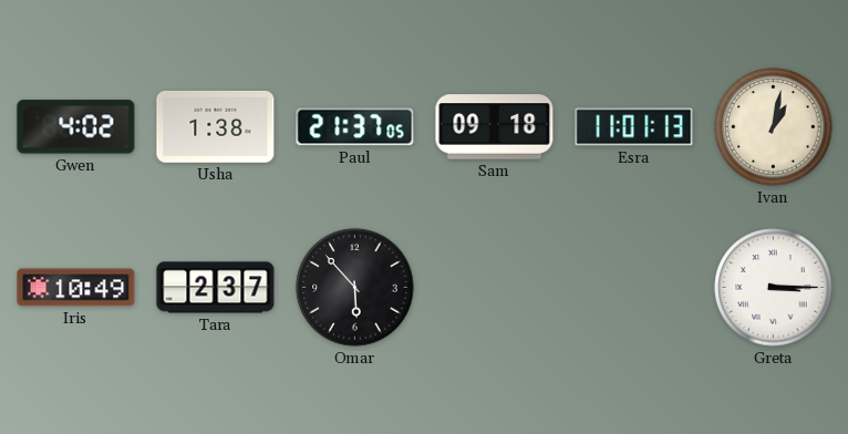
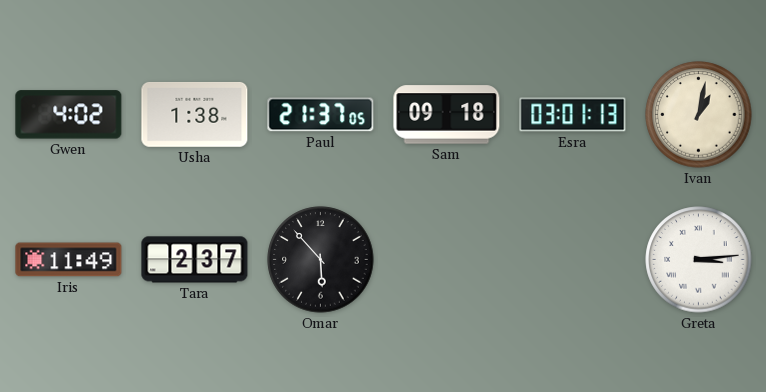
Esra: 11:01 -> 03:01
Iris: 10:49 -> 11:49
Greta: 3:15 -> 3:14
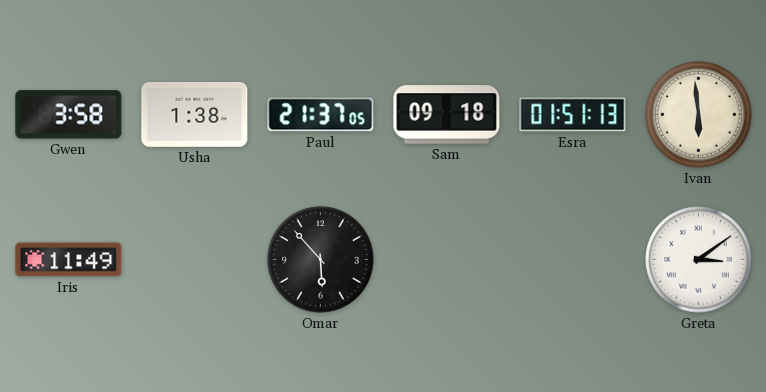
Gwen: 4:02 -> 3:58
Esra: 03:01 -> 01:51
Ivan: 1:02 -> 5:59
Tara: 2:37 -> none
Greta: 3:14 -> 3:09
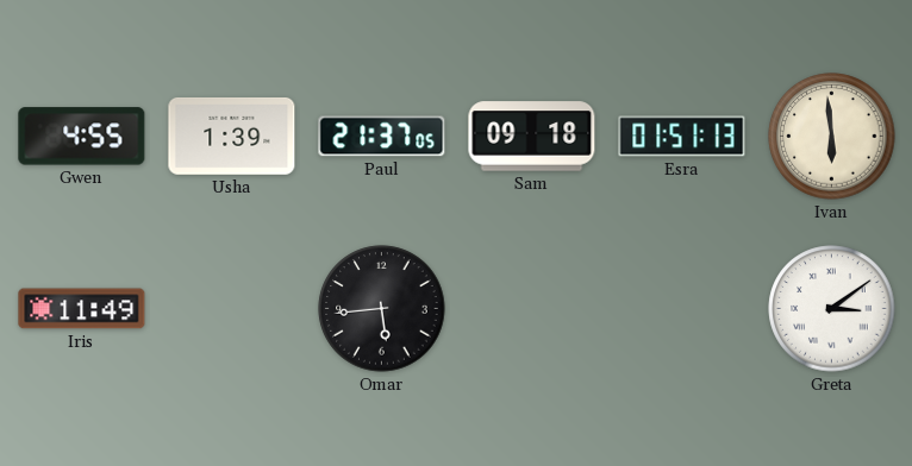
Gwen: 3:58 -> 4:55
Usha: 1:38 -> 1:39
Omar: 5:53 -> 5:44
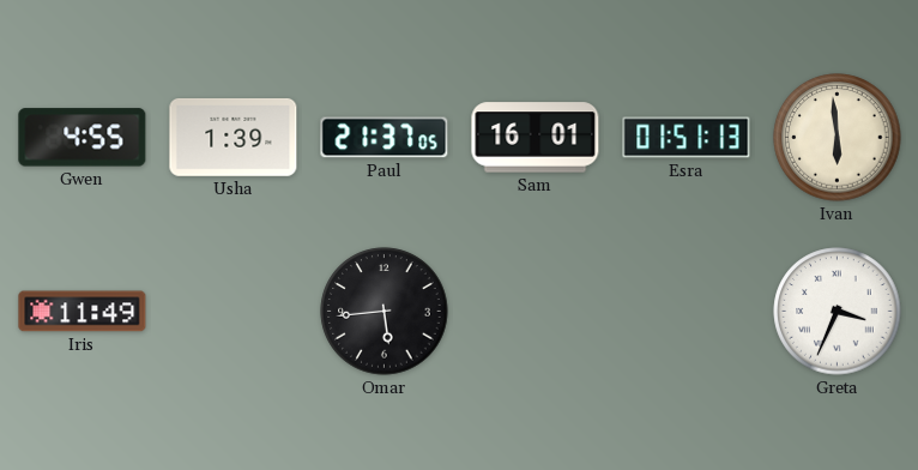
Sam: 09:18 -> 16:01
Greta: 3:09 -> 3:34
